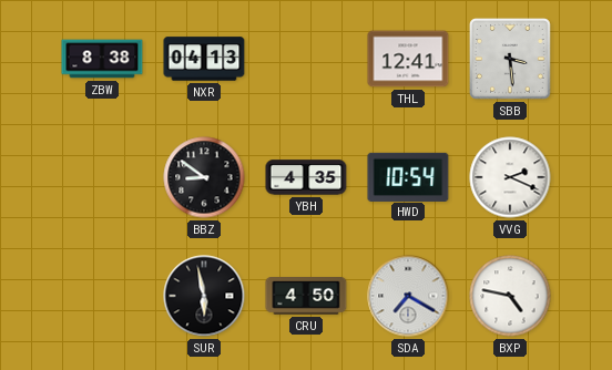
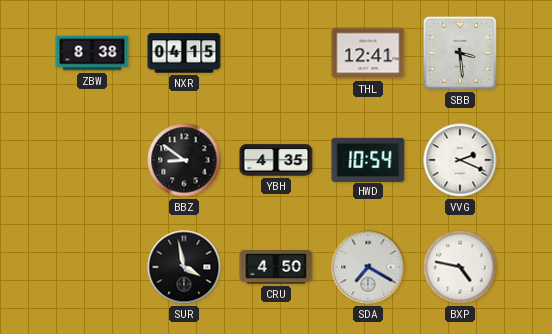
NXR: 04:13 -> 04:15
SUR: 5:58 -> 3:58
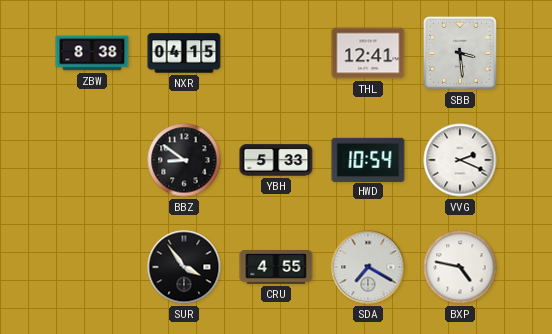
YBH: 4:35 -> 5:33
SUR: 3:58 -> 3:54
CRU: 4:50 -> 4:55
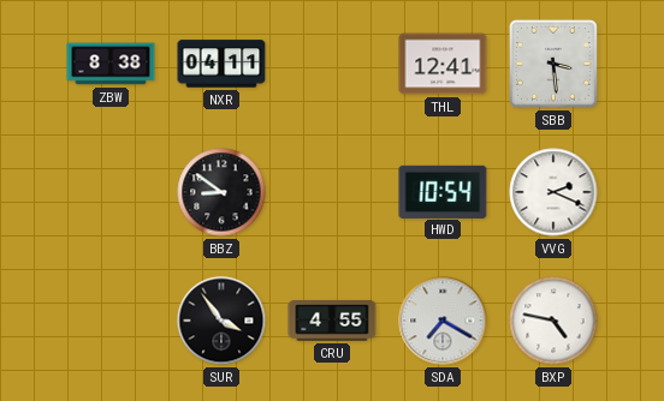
NXR: 04:15 -> 04:11
YBH: 5:33 -> none
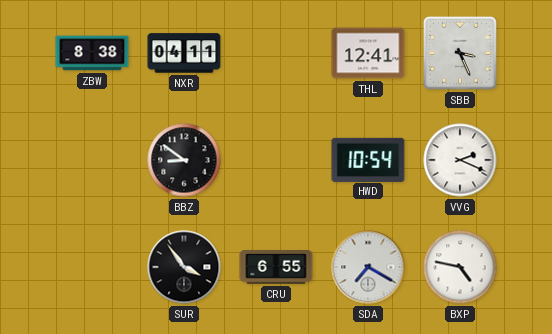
SBB: 3:29 -> 3:26
CRU: 4:55 -> 6:55
